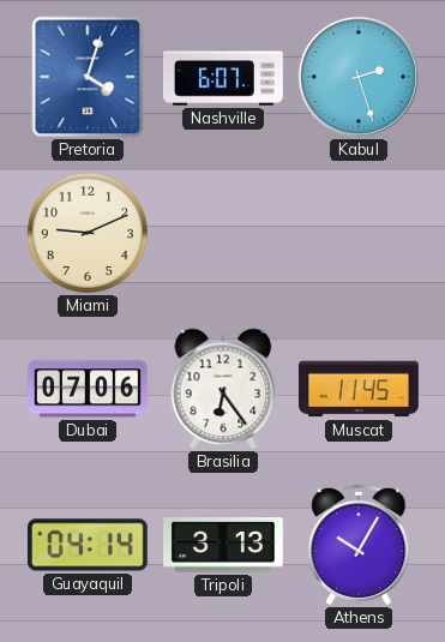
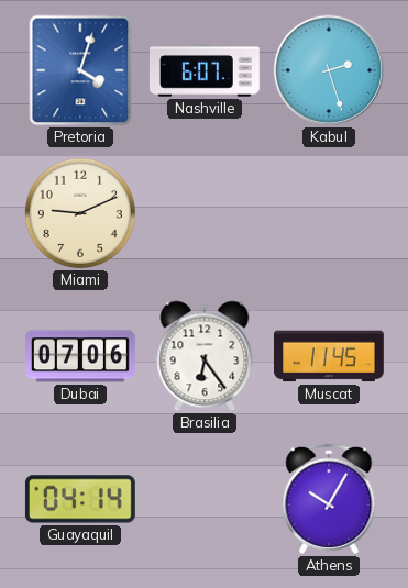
Tripoli: 3:13 -> none
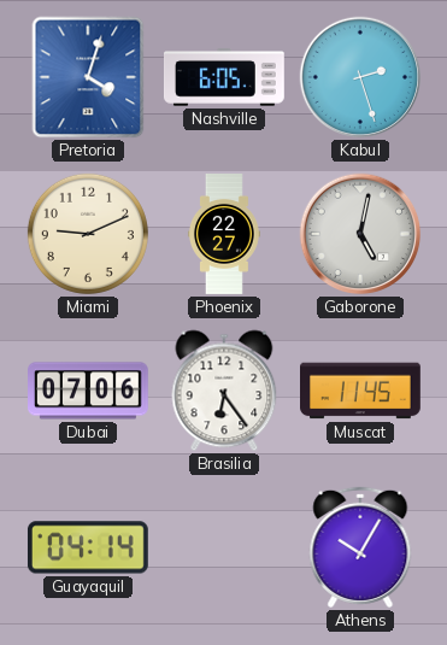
Nashville: 6:07 -> 6:05
Phoenix: none -> 22:27
Gaborone: none -> 5:02
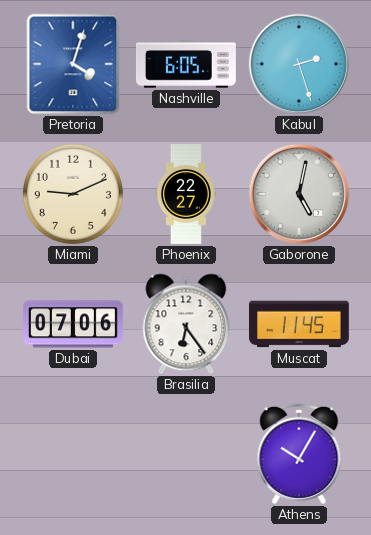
Guayaquil: 04:14 -> none
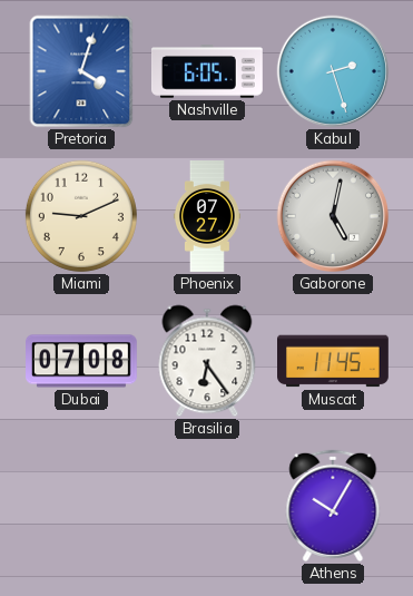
Phoenix: 22:27 -> 07:27
Dubai: 07:06 -> 07:08
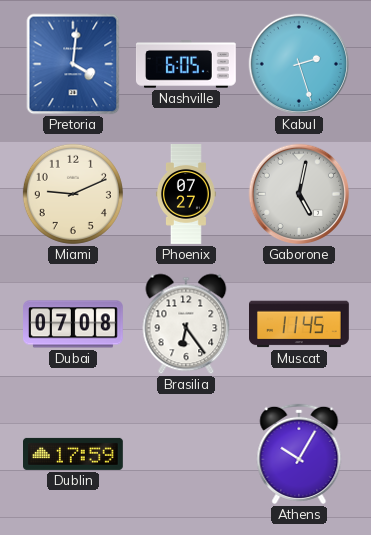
Pretoria: 4:03 -> 4:01
Dublin: none -> 17:59
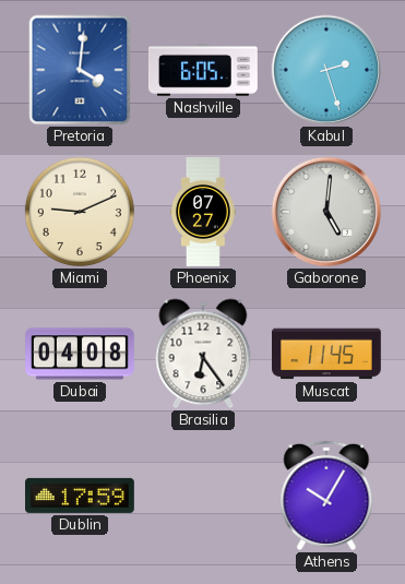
Gaborone: 5:02 -> 5:01
Dubai: 07:08 -> 04:08
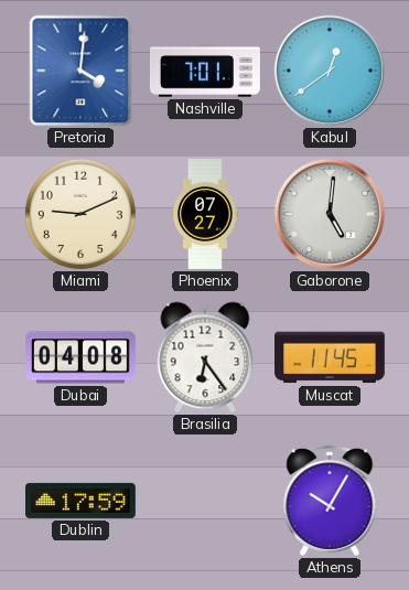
Nashville: 6:05 -> 7:01
Kabul: 2:27 -> 12:39
